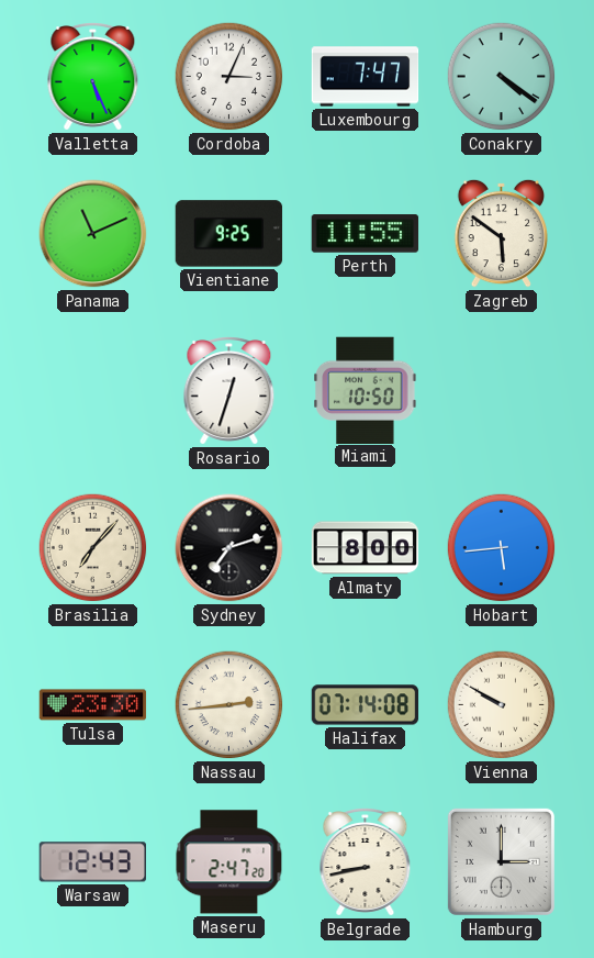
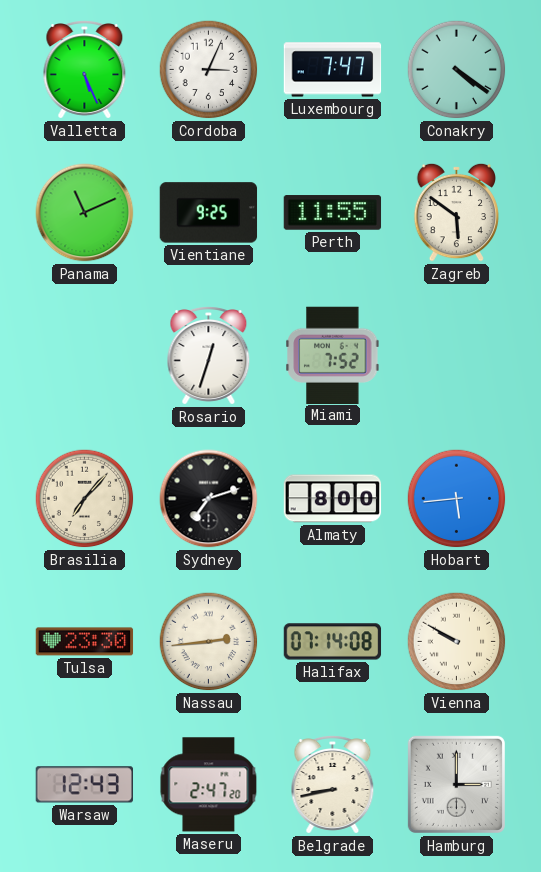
Miami: 10:50 -> 7:52
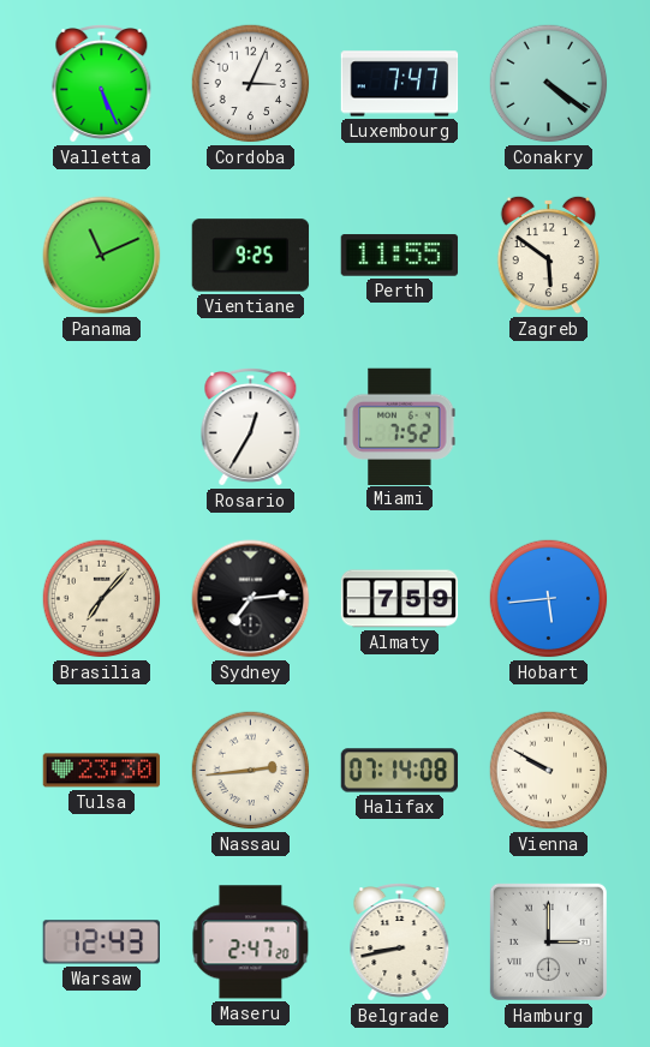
Rosario: 12:33 -> 12:35
Sydney: 7:12 -> 7:14
Almaty: 8:00 -> 7:59
